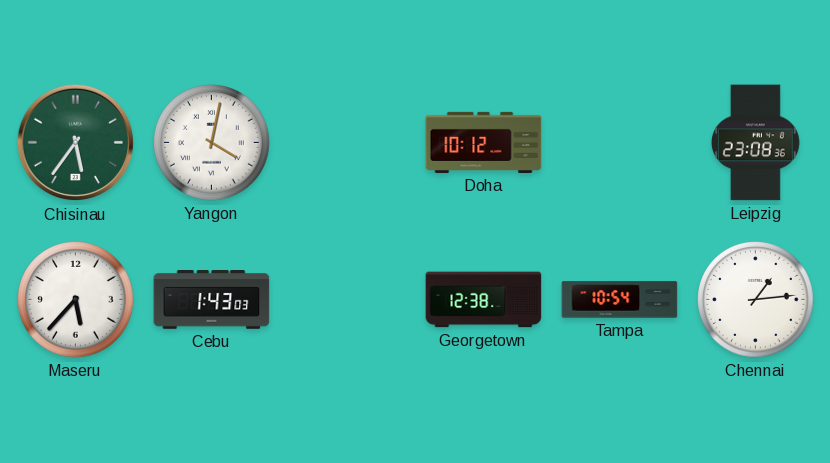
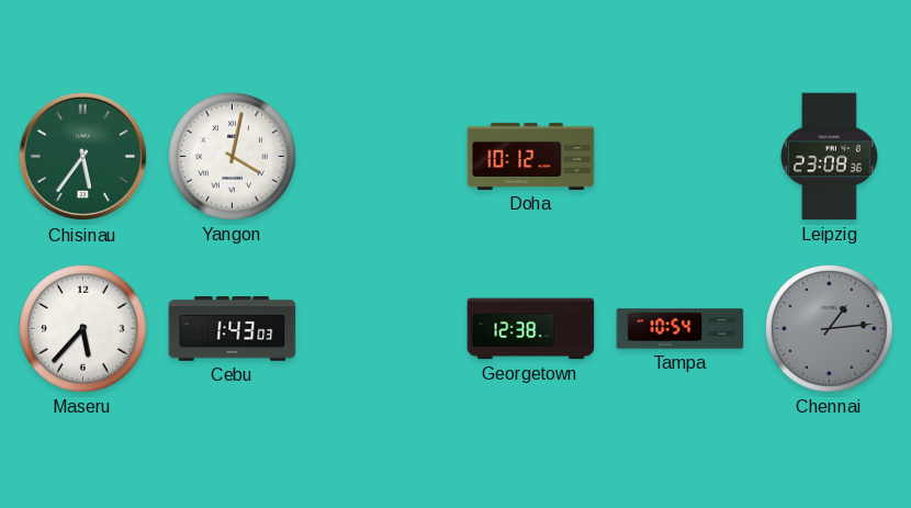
Chennai dial: white -> grey
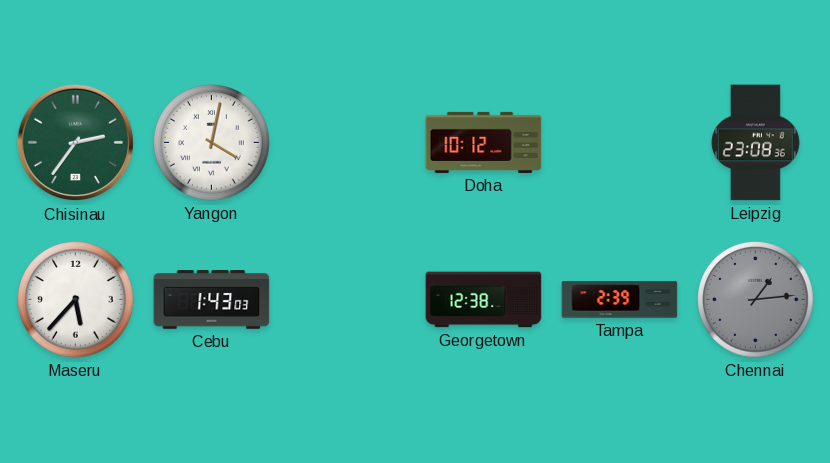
Chisinau: 5:36 -> 2:36
Tampa: 10:54 -> 2:39
